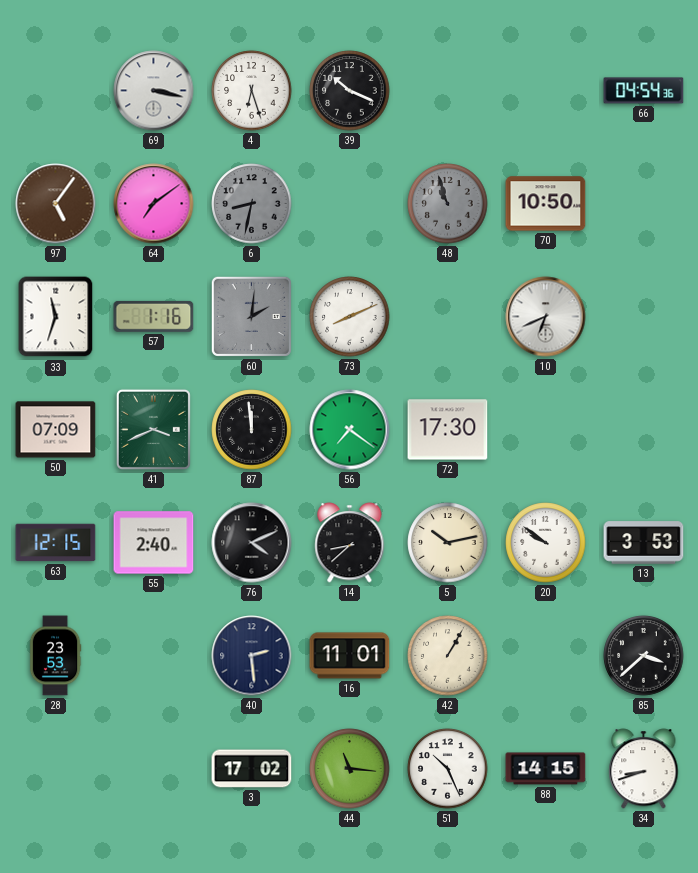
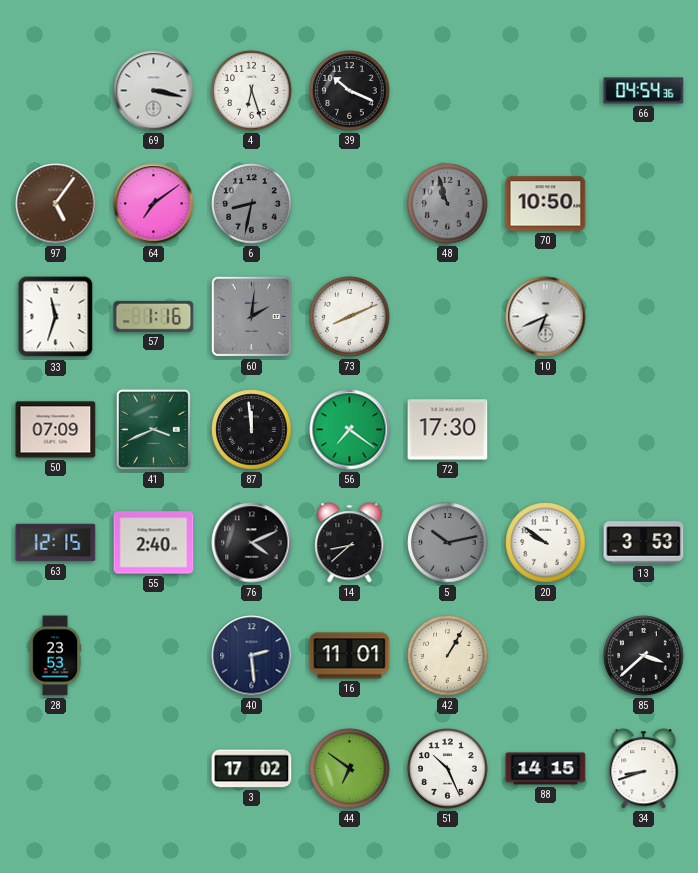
5 dial: cream -> grey
44: 11:16 -> 6:51
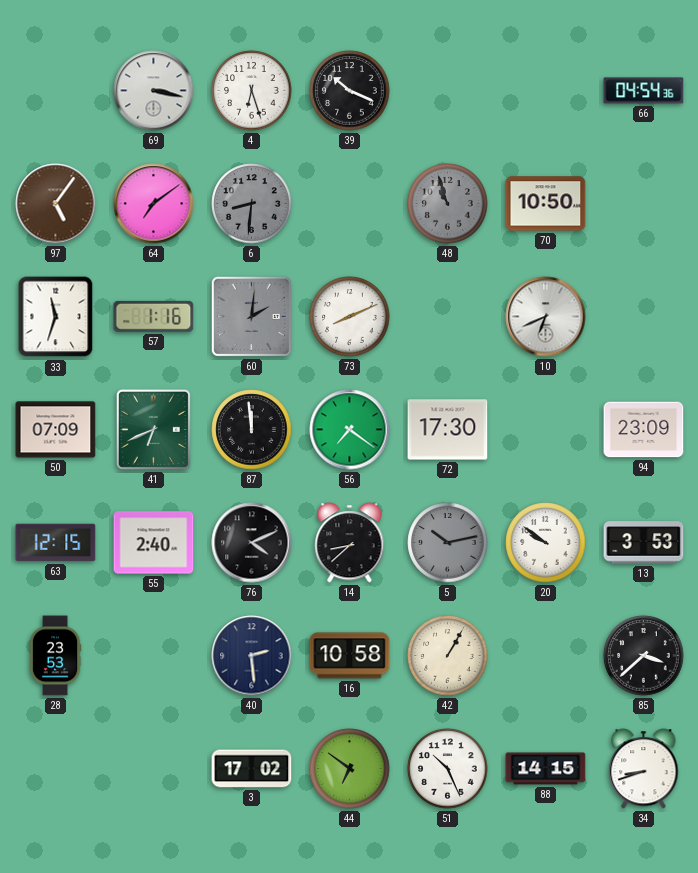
6: 8:32 -> 8:31
41: 3:41 -> 6:41
94: none -> 23:09
16: 11:01 -> 10:58
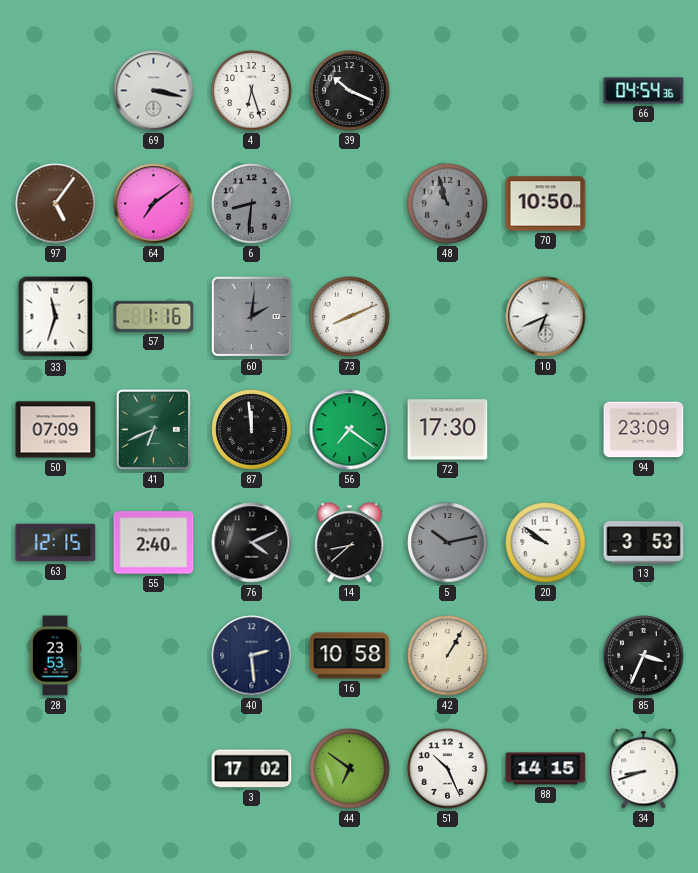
85: 3:38 -> 3:34
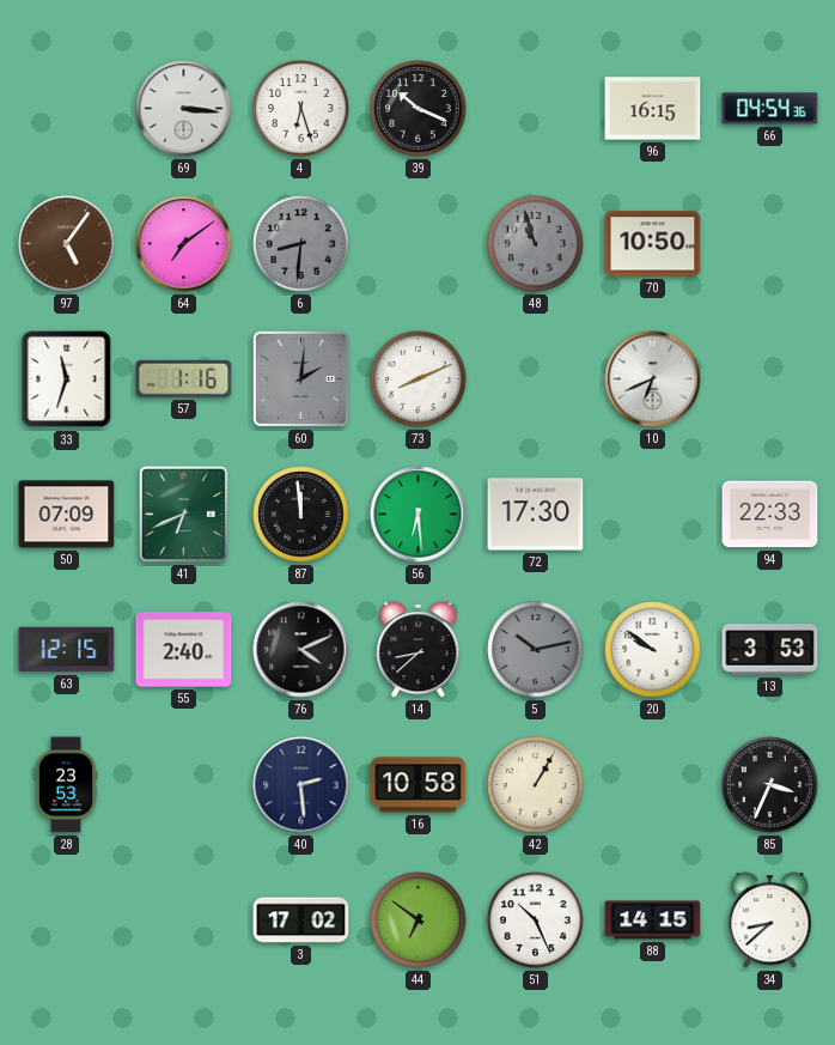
69: 3:17 -> 3:16
96: none -> 16:15
56: 7:21 -> 6:29
94: 23:09 -> 22:33
34: 8:42 -> 8:38
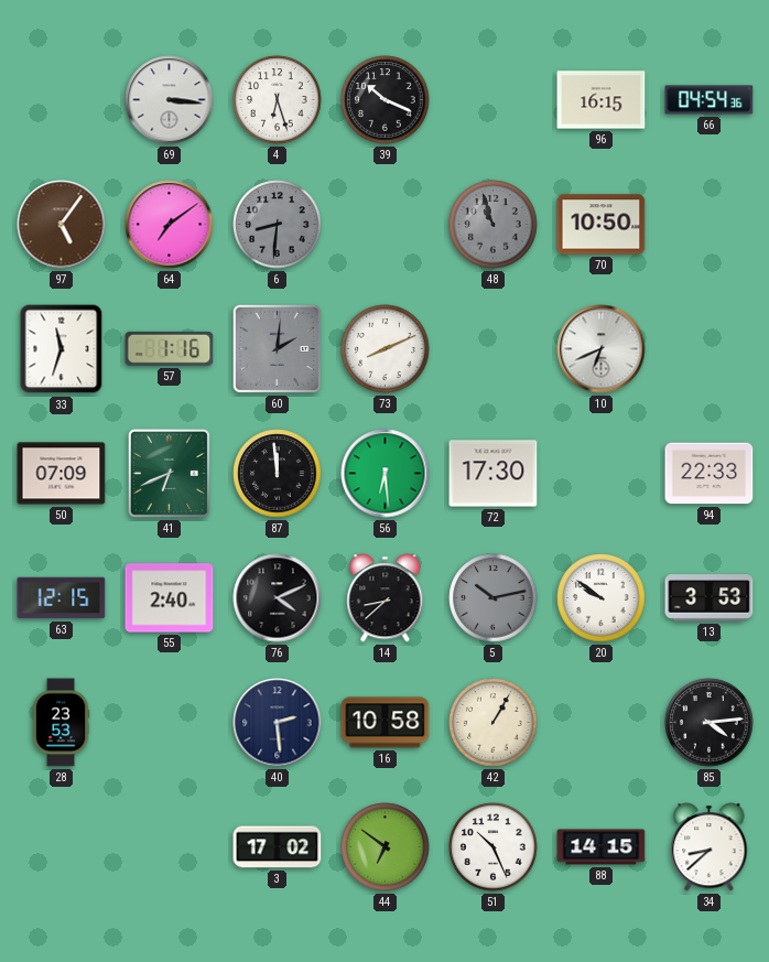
85: 3:34 -> 4:14
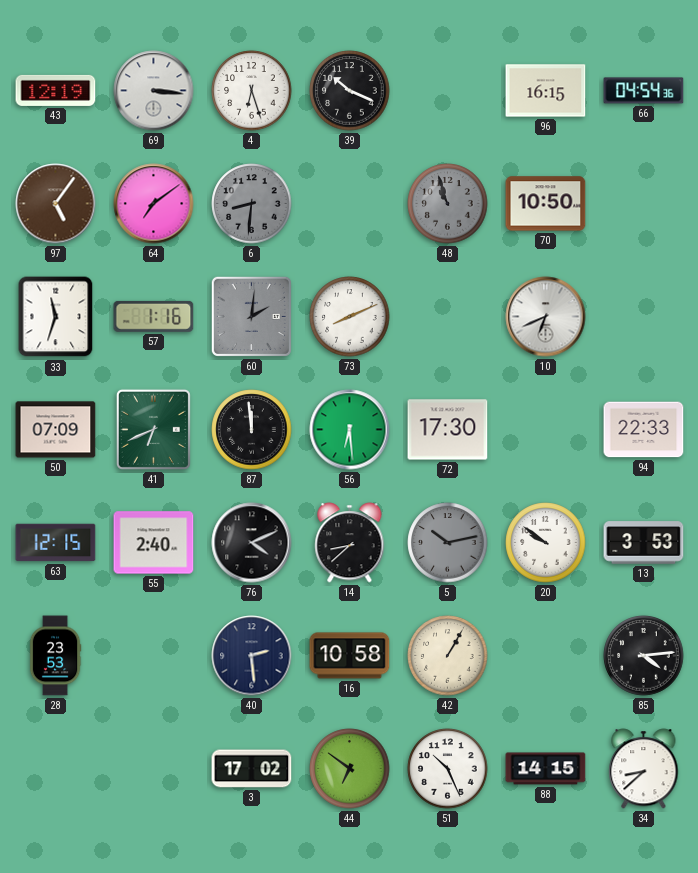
43: none -> 12:19
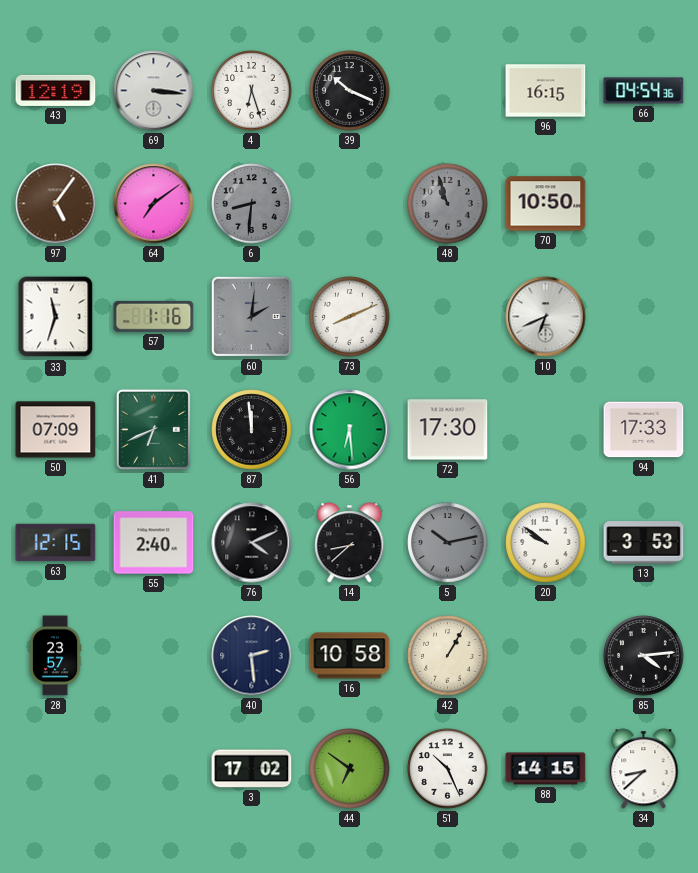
94: 22:33 -> 17:33
28: 23:53 -> 23:57
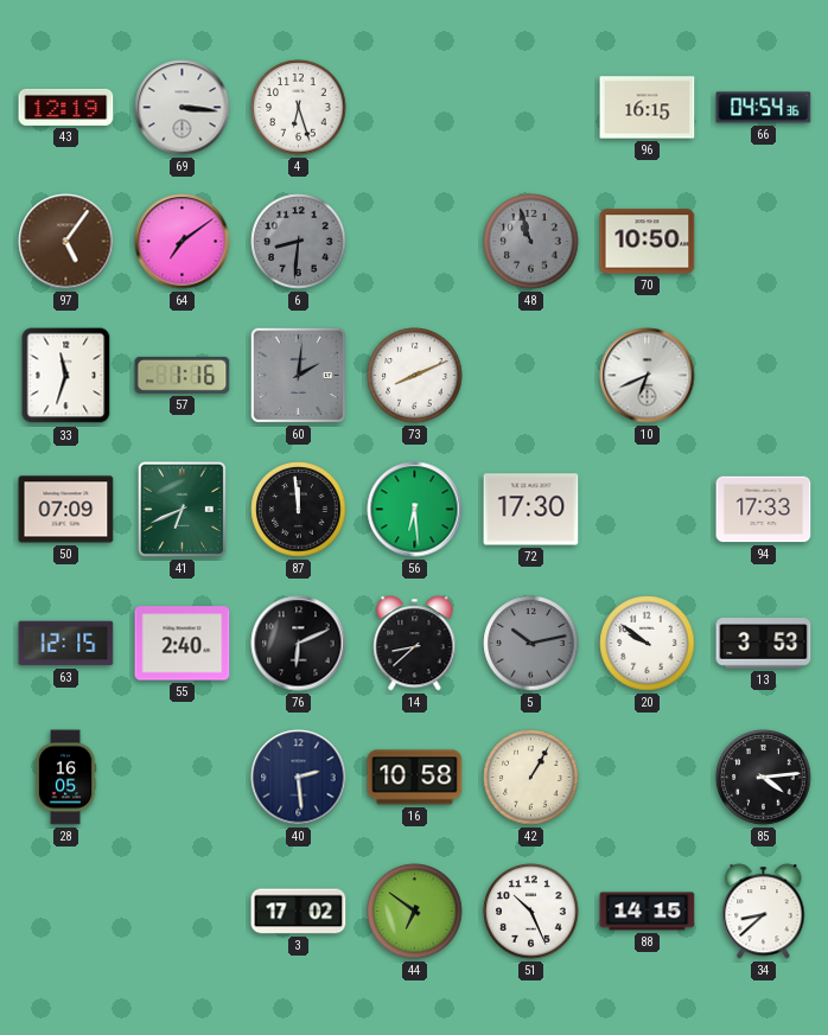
39: 10:19 -> none
76: 4:11 -> 6:11
28: 23:57 -> 16:05
